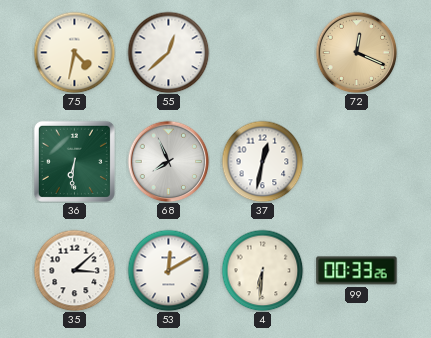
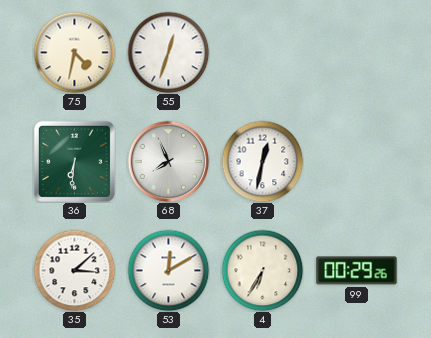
55: 12:38 -> 12:33
72: 12:19 -> none
4: 6:31 -> 6:35
99: 00:33 -> 00:29
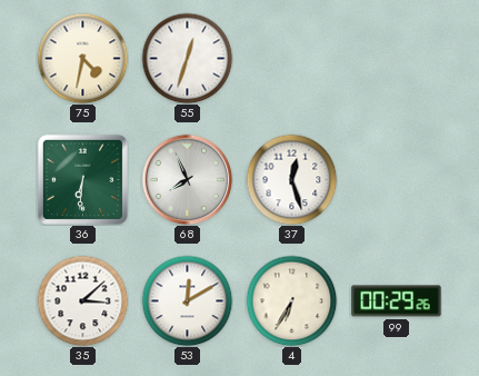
37: 12:32 -> 12:27
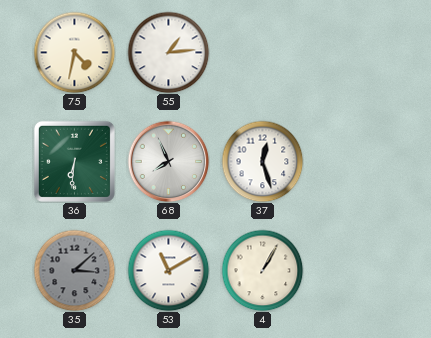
55: 12:33 -> 1:14
35 dial: white -> grey
53: 12:10 -> 11:10
4: 6:35 -> 1:05
99: 00:29 -> none
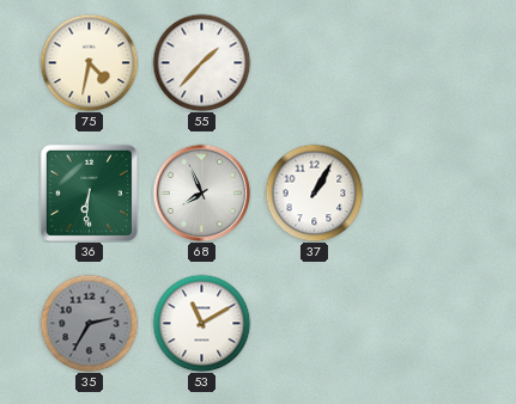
55: 1:14 -> 1:37
37: 12:27 -> 1:05
35: 3:08 -> 2:35
4: 1:05 -> none
